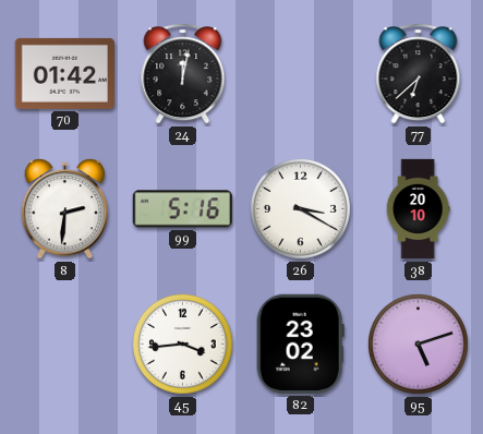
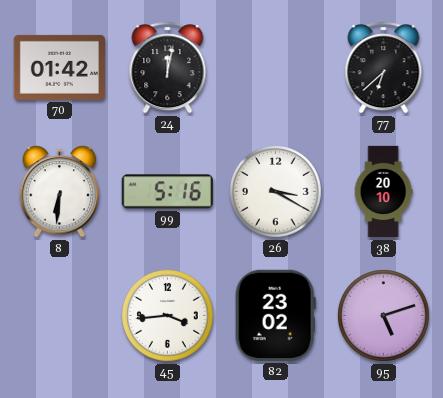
8: 2:31 -> 6:31
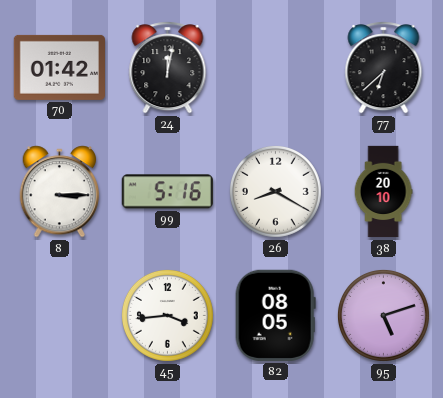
8: 6:31 -> 3:15
26: 3:20 -> 8:20
82: 23:02 -> 08:05
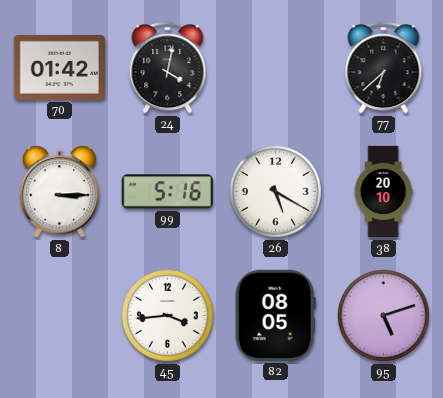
24: 12:02 -> 4:02
26: 8:20 -> 5:20
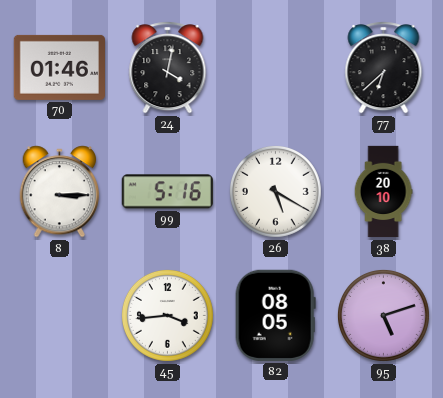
70: 01:42 -> 01:46
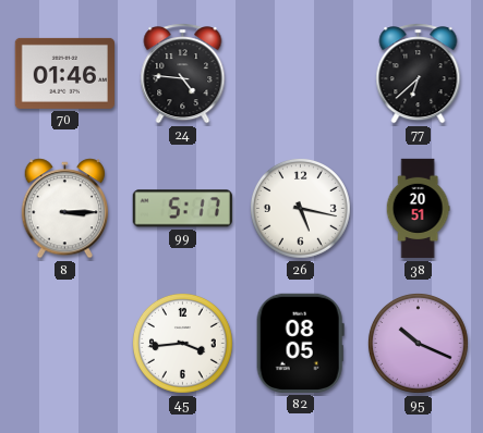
24: 4:02 -> 4:46
99: 5:16 -> 5:17
26: 5:20 -> 5:17
38: 20:10 -> 20:51
95: 5:12 -> 10:19
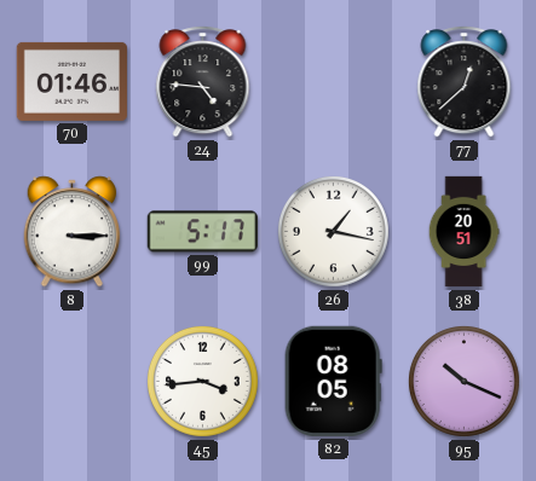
77: 6:38 -> 12:38
26: 5:17 -> 1:17
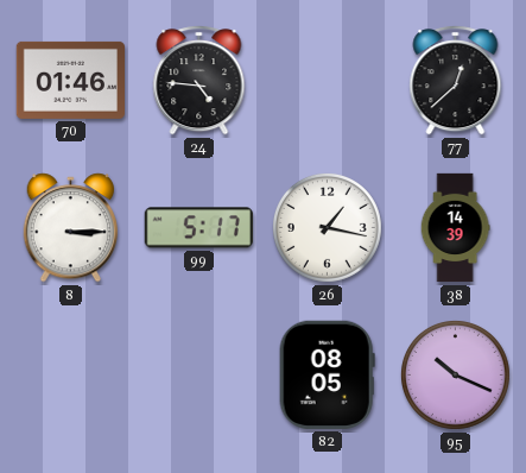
38: 20:51 -> 14:39
45: 3:44 -> none
